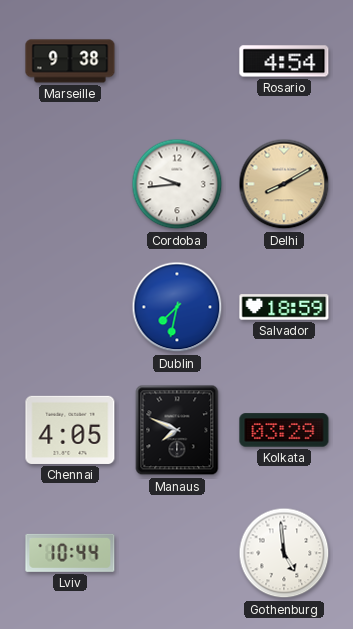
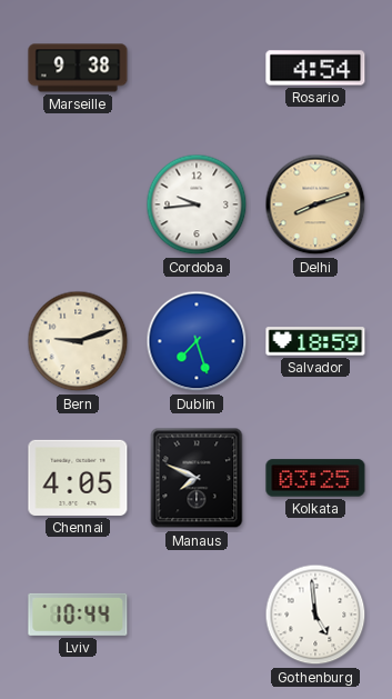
Delhi: 8:10 -> 8:12
Bern: none -> 9:12
Dublin: 7:32 -> 7:27
Kolkata: 03:29 -> 03:25
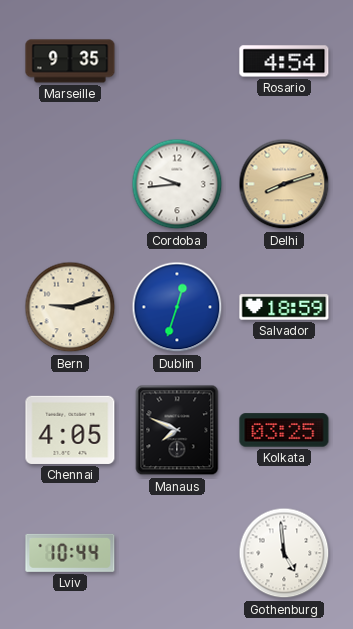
Marseille: 9:38 -> 9:35
Dublin: 7:27 -> 12:33
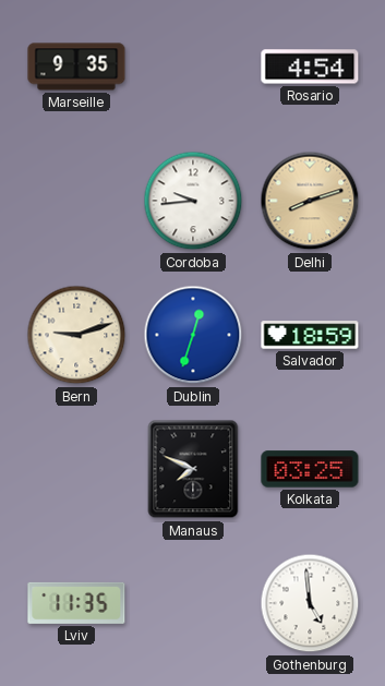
Chennai: 4:05 -> none
Lviv: 10:44 -> 11:35
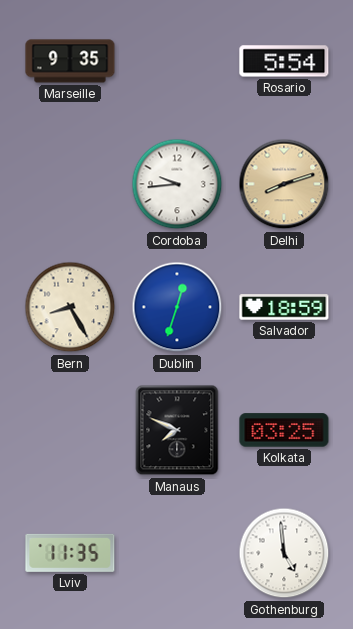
Rosario: 4:54 -> 5:54
Bern: 9:12 -> 8:25
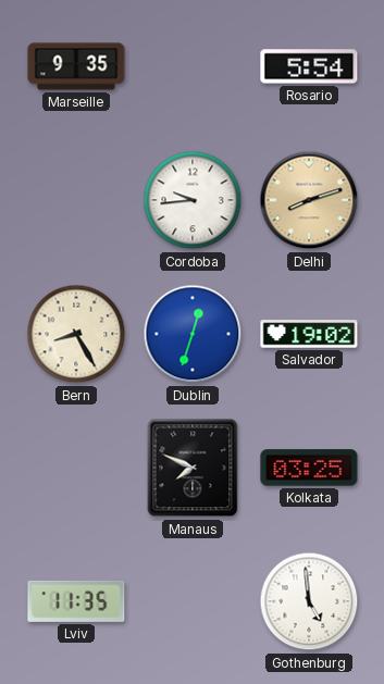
Salvador: 18:59 -> 19:02
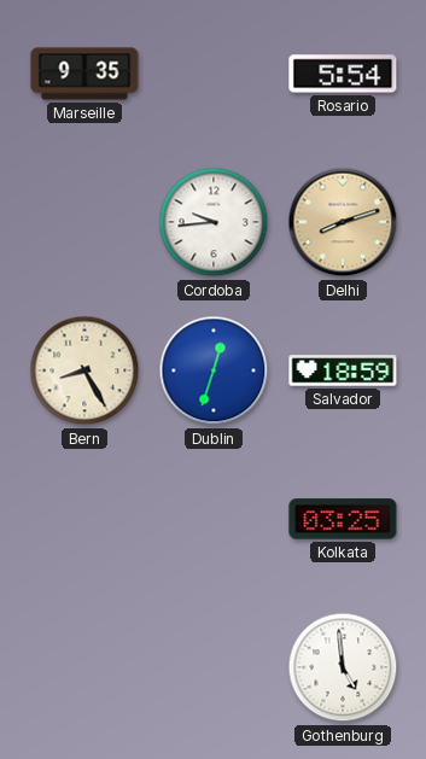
Salvador: 19:02 -> 18:59
Manaus: 7:49 -> none
Lviv: 11:35 -> none
